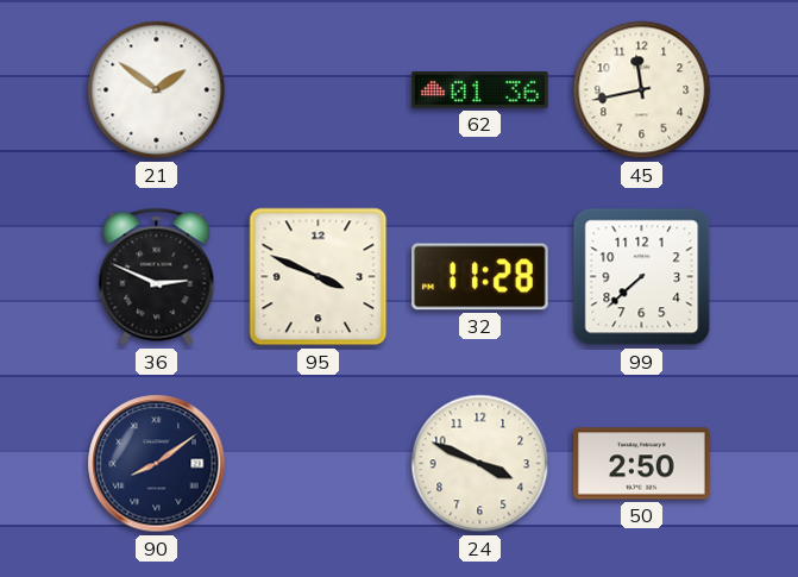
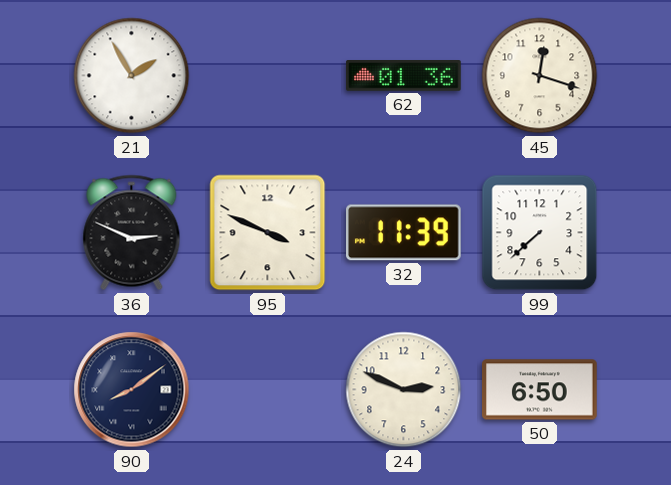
21: 1:51 -> 1:55
45: 11:43 -> 12:18
32: 11:28 -> 11:39
24: 3:49 -> 2:49
50: 2:50 -> 6:50
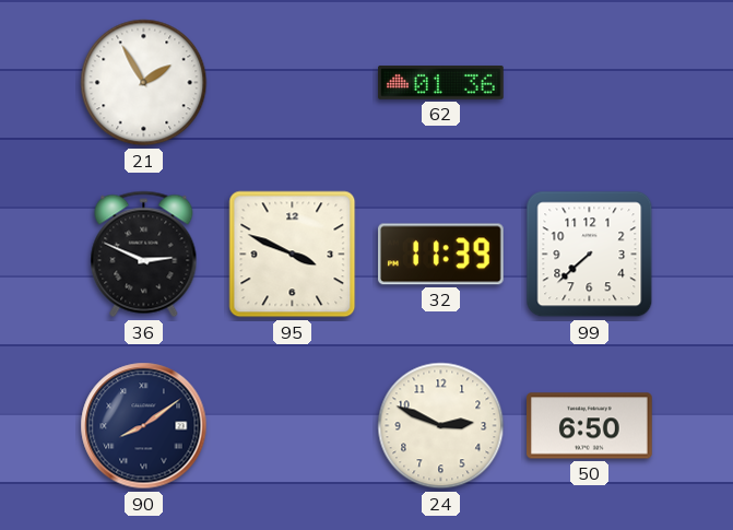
45: 12:18 -> none
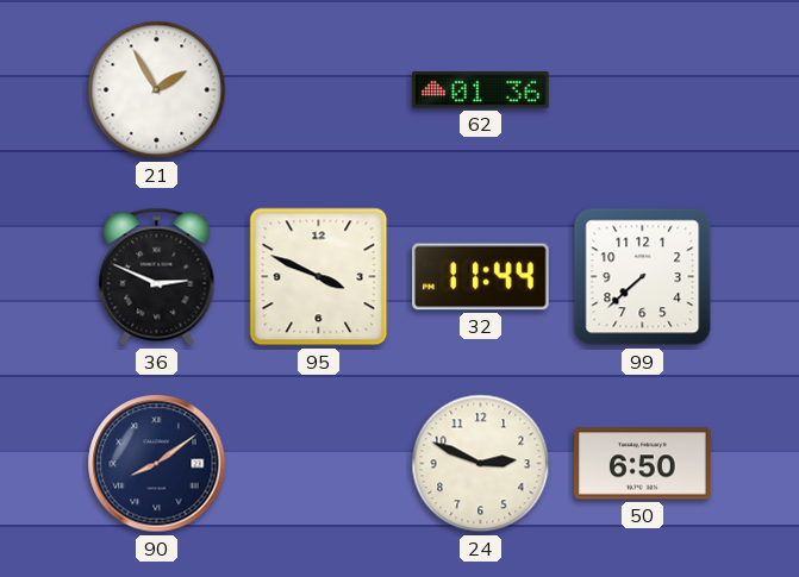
32: 11:39 -> 11:44
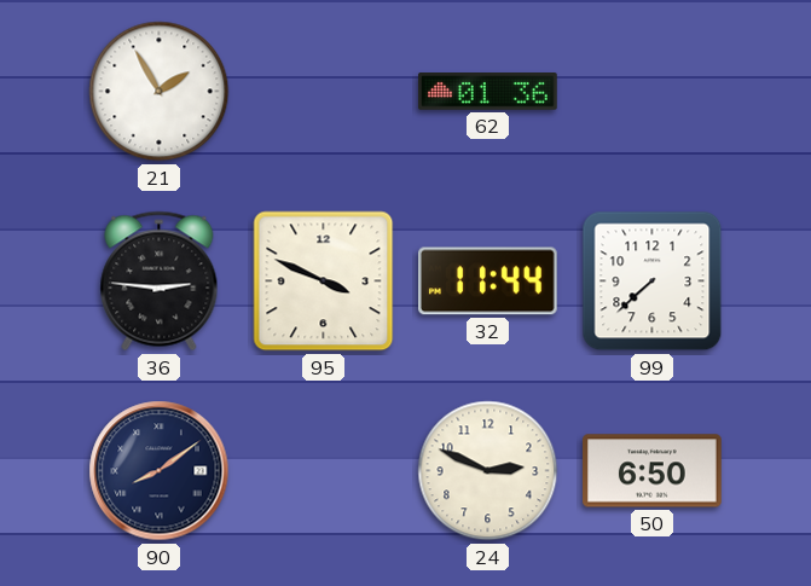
36: 2:49 -> 2:46
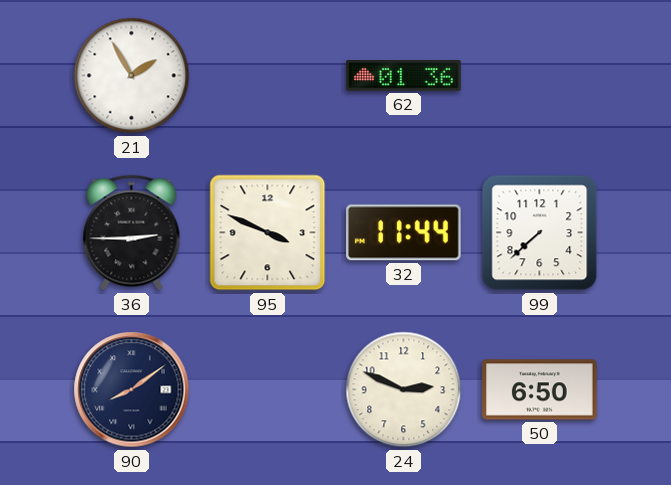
36: 2:46 -> 2:45
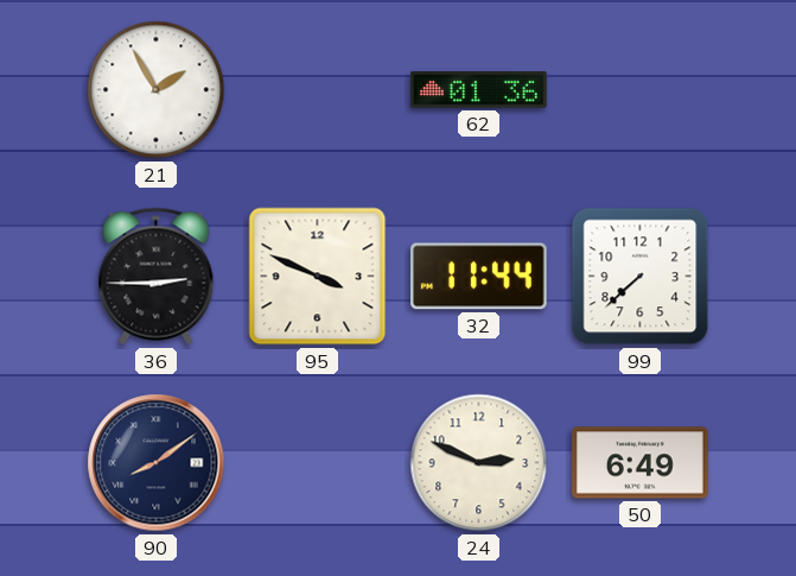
50: 6:50 -> 6:49
